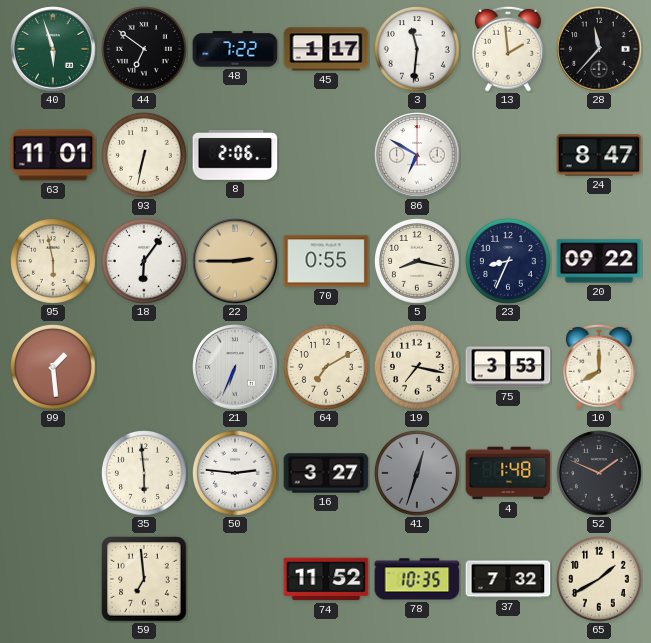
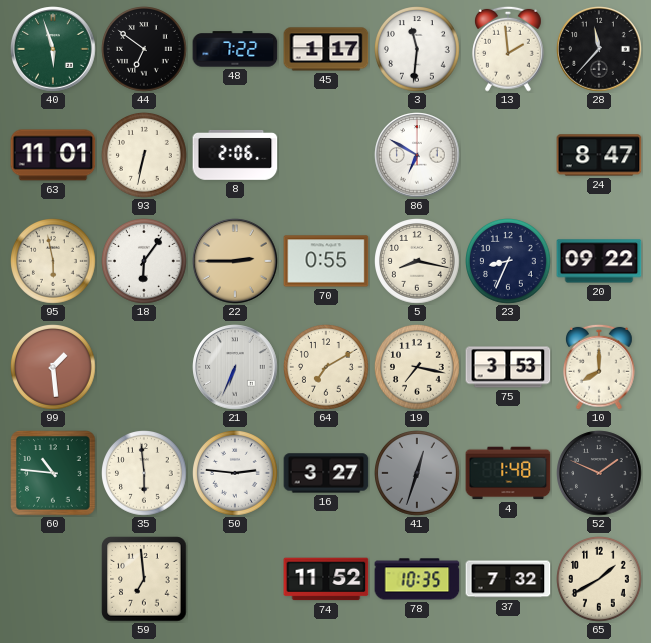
60: none -> 10:46
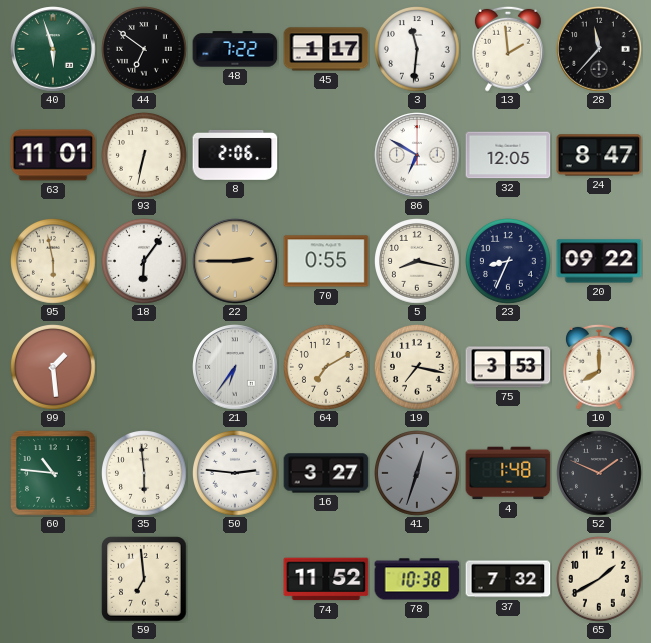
32: none -> 12:05
21: 6:34 -> 6:36
78: 10:35 -> 10:38
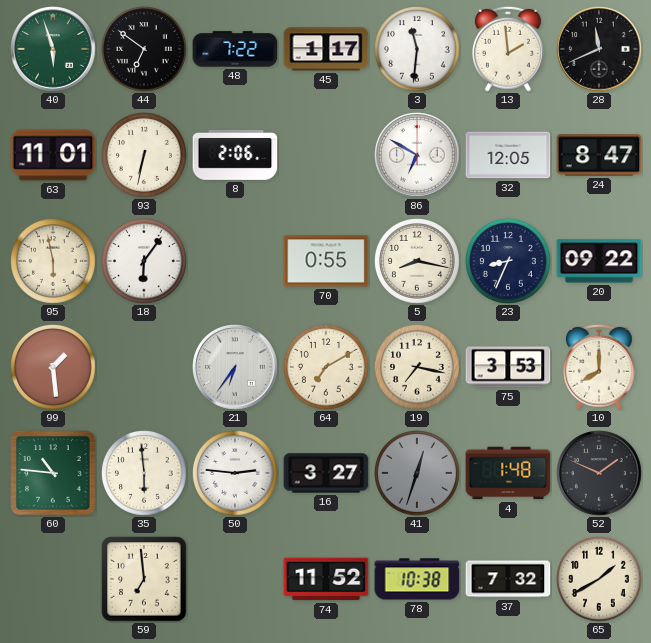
28: 11:37 -> 11:41
22: 2:45 -> none
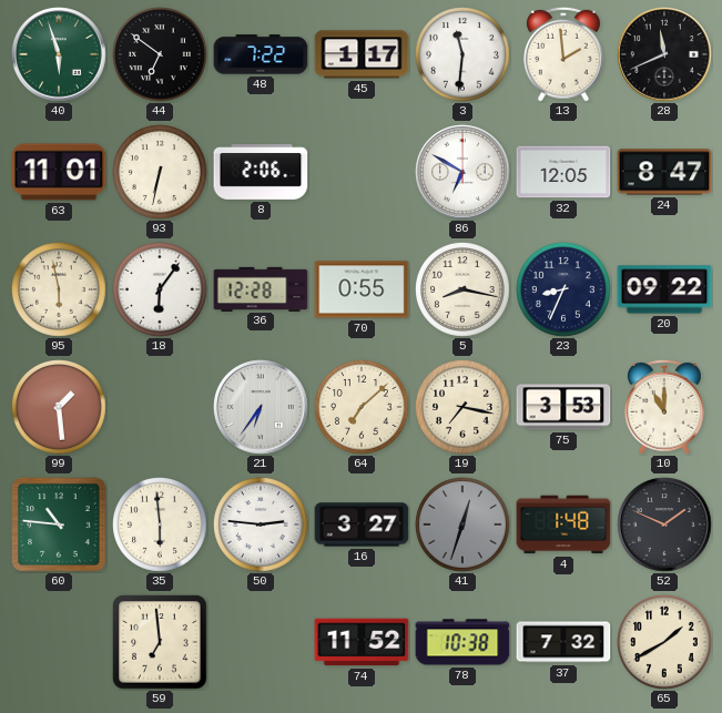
36: none -> 12:28
64: 7:10 -> 7:08
10: 8:00 -> 11:00
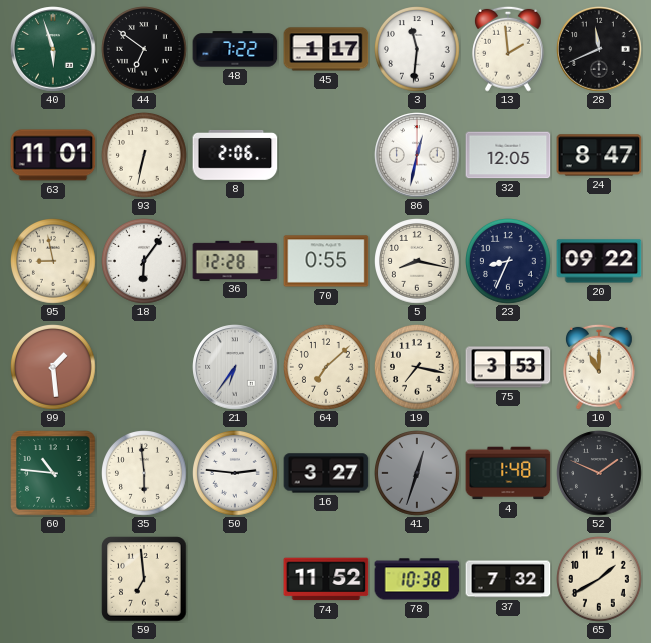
86: 6:50 -> 12:32
95: 5:58 -> 8:58
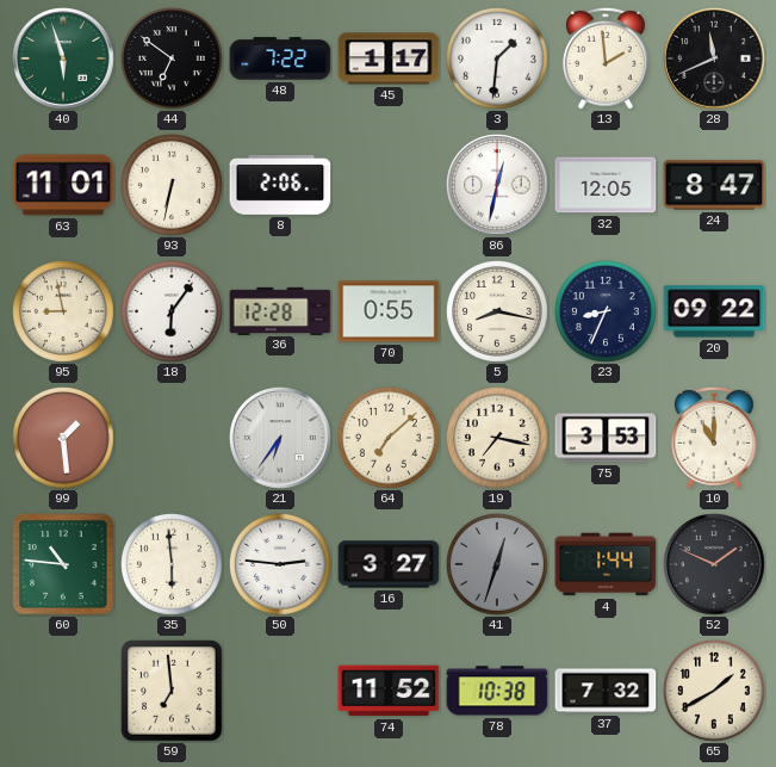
3: 11:31 -> 1:31
4: 1:48 -> 1:44
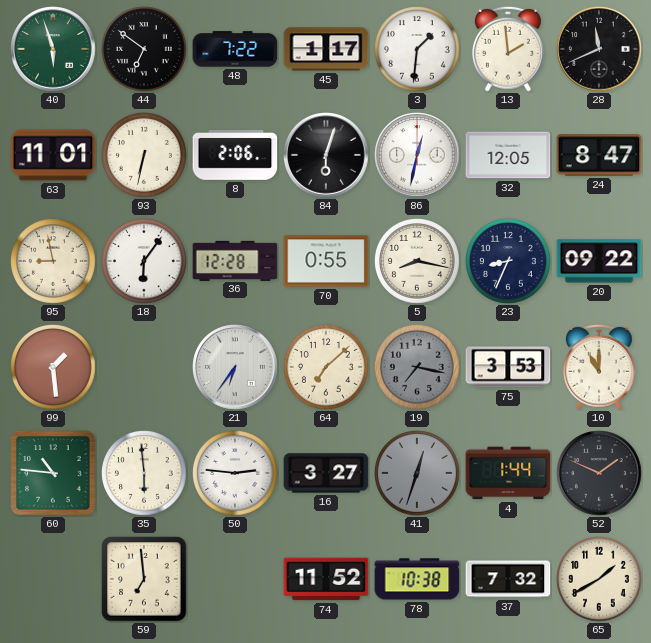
84: none -> 6:03
19 dial: cream -> grey
